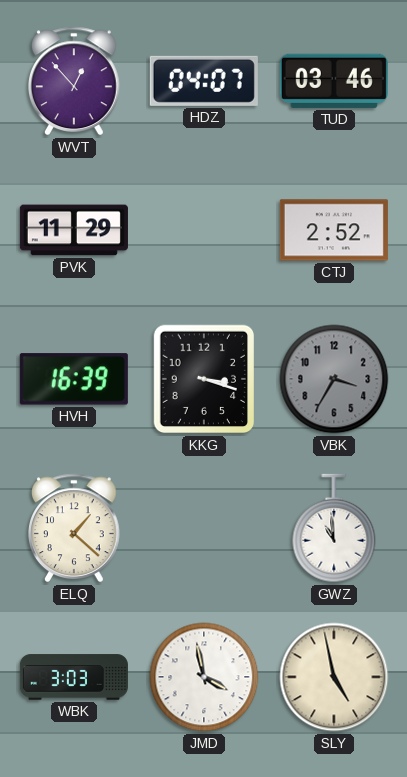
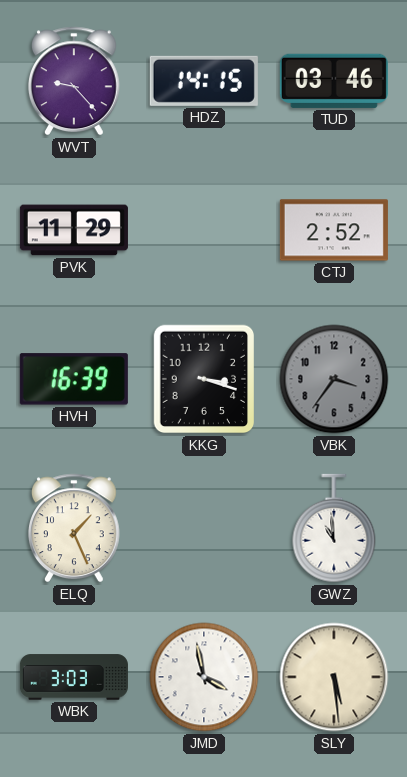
WVT: 12:53 -> 9:23
HDZ: 04:07 -> 14:15
VBK: 3:35 -> 3:36
ELQ: 1:22 -> 1:26
SLY: 4:58 -> 5:29
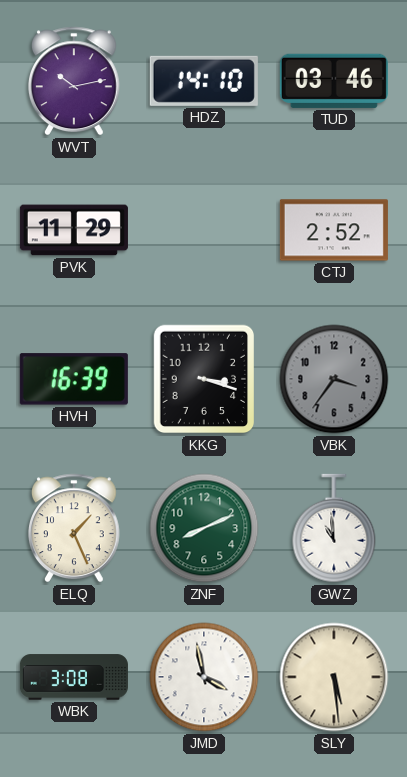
WVT: 9:23 -> 10:13
HDZ: 14:15 -> 14:10
ZNF: none -> 8:11
WBK: 3:03 -> 3:08
